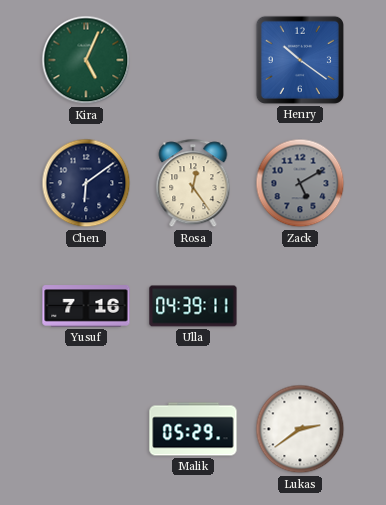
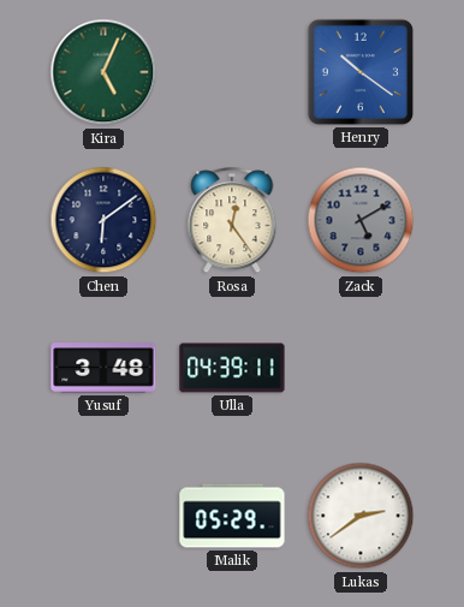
Yusuf: 7:16 -> 3:48
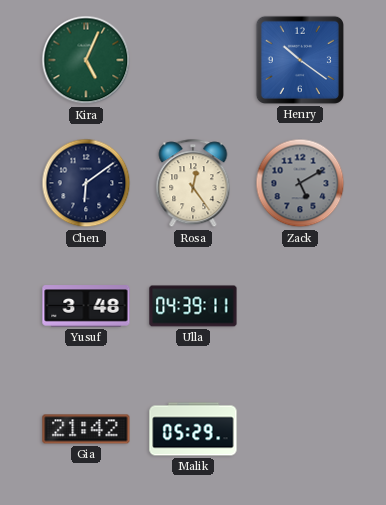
Gia: none -> 21:42
Lukas: 2:39 -> none
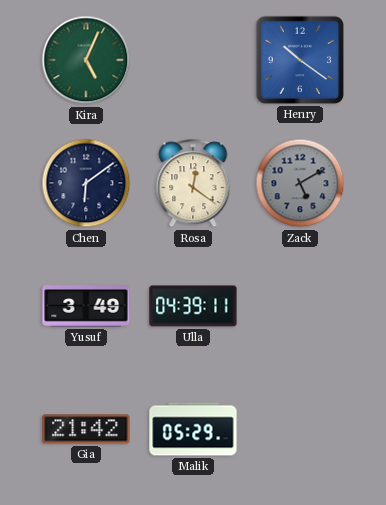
Rosa: 12:24 -> 12:21
Yusuf: 3:48 -> 3:49
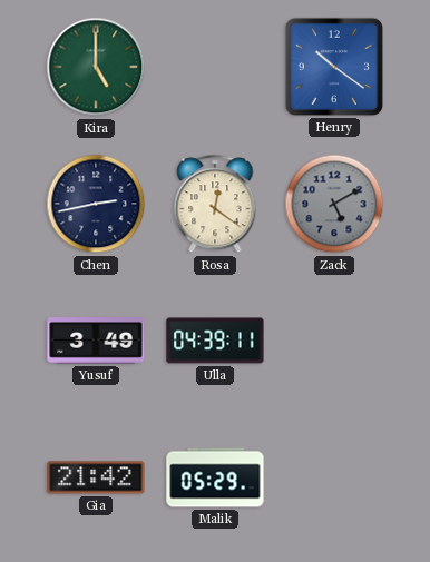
Kira: 5:04 -> 5:00
Chen: 6:09 -> 2:43
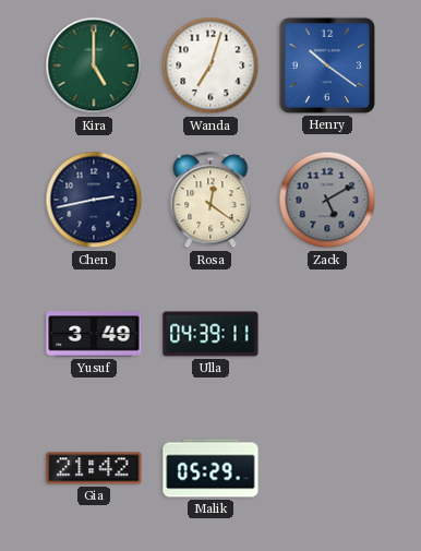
Wanda: none -> 7:03
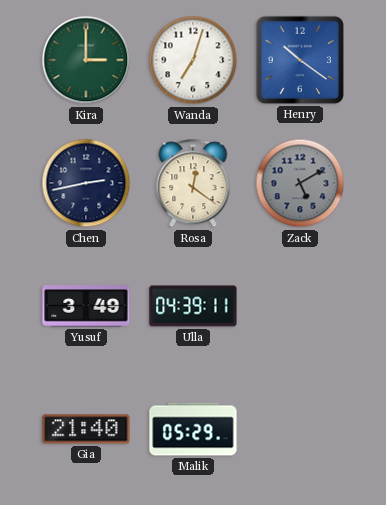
Kira: 5:00 -> 3:00
Gia: 21:42 -> 21:40
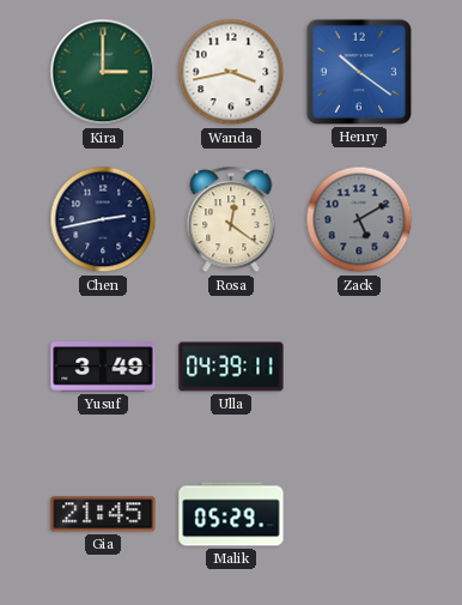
Wanda: 7:03 -> 3:43
Gia: 21:40 -> 21:45
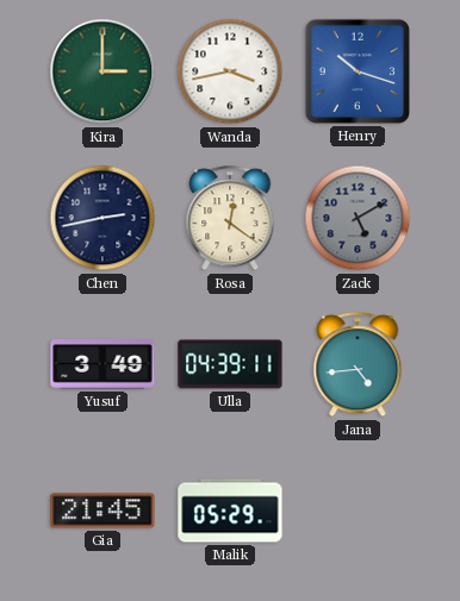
Henry: 10:21 -> 10:18
Jana: none -> 4:44
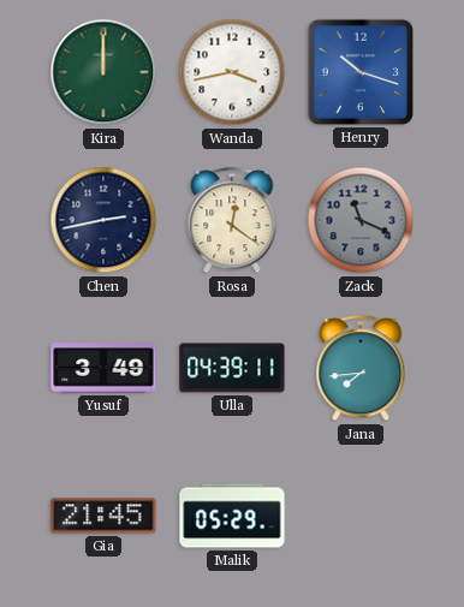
Kira: 3:00 -> 12:00
Zack: 5:10 -> 11:19
Jana: 4:44 -> 7:44
